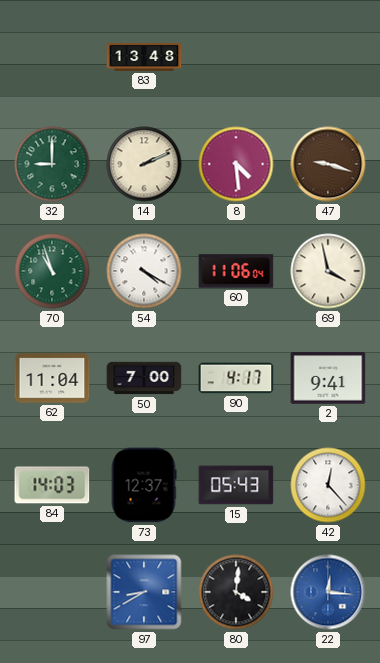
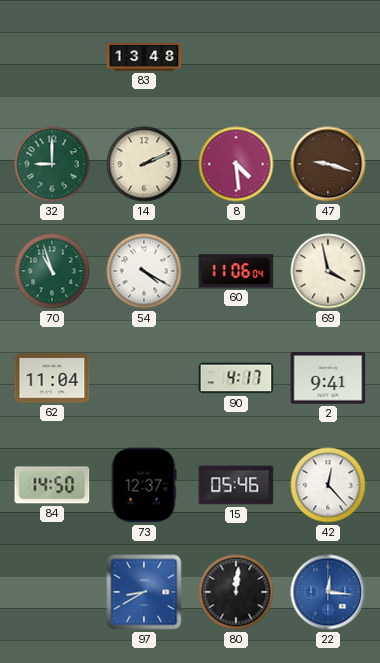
50: 7:00 -> none
84: 14:03 -> 14:50
15: 05:43 -> 05:46
80: 4:01 -> 12:01
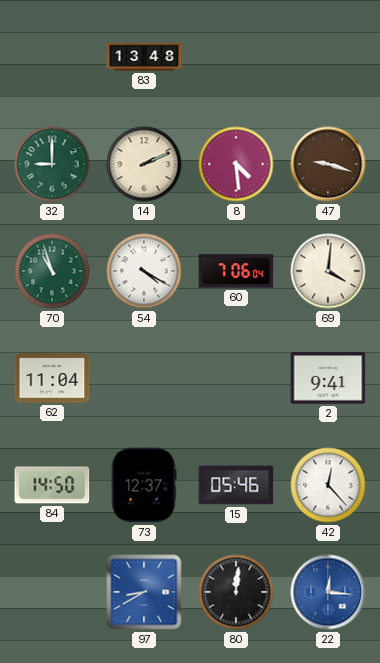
60: 11:06 -> 7:06
69: 3:58 -> 4:01
90: 4:17 -> none
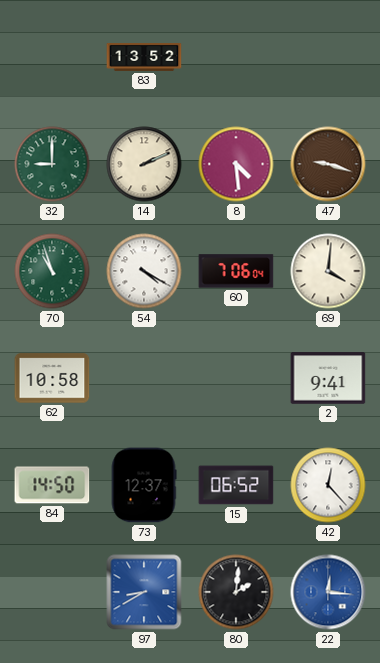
83: 13:48 -> 13:52
62: 11:04 -> 10:58
15: 05:46 -> 06:52
80: 12:01 -> 2:01
